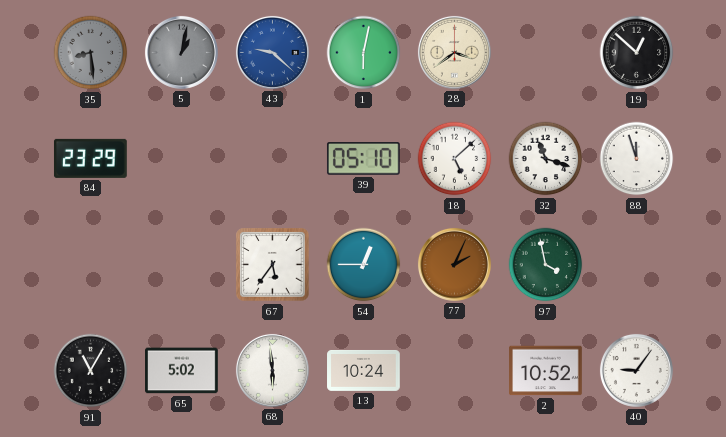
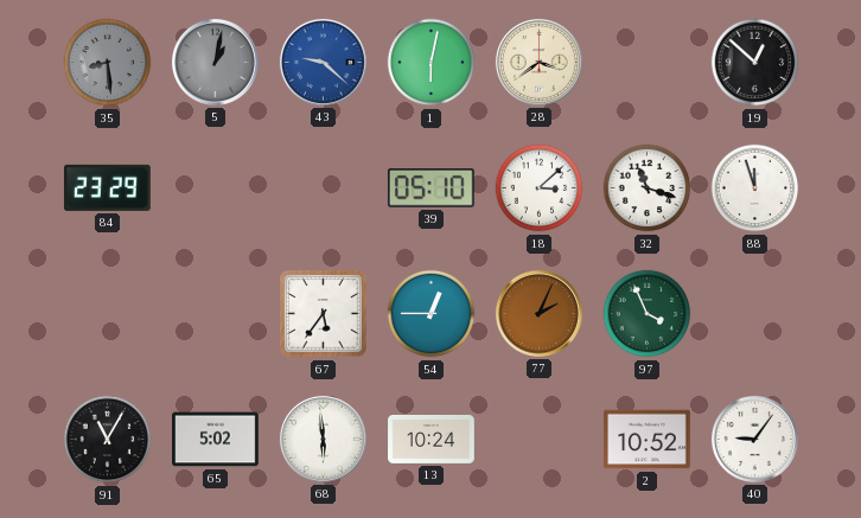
18: 5:08 -> 3:08
97: 3:58 -> 3:56
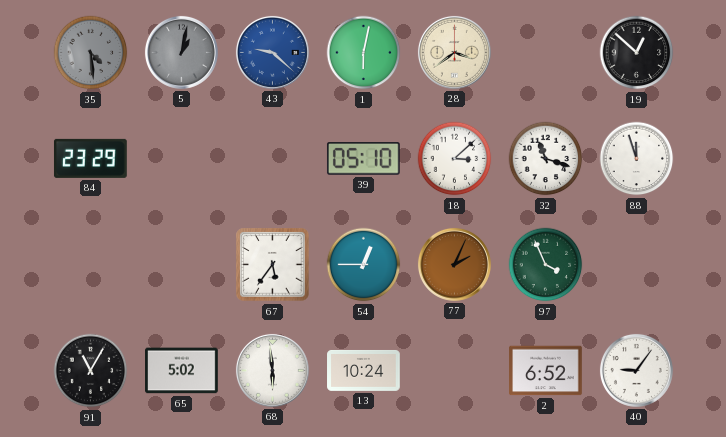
35: 8:29 -> 4:29
2: 10:52 -> 6:52
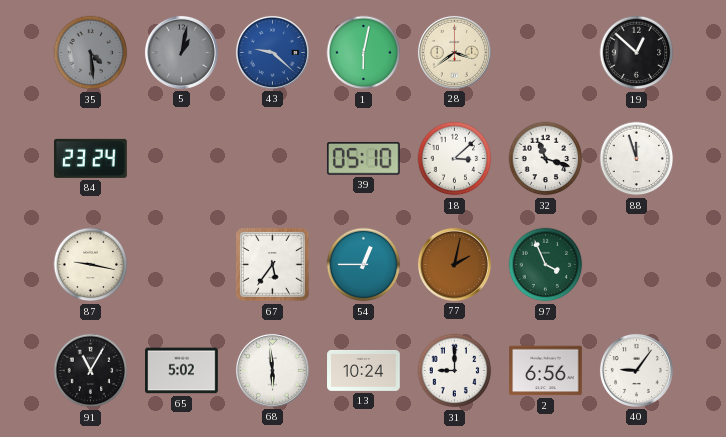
84: 23:29 -> 23:24
87: none -> 9:17
77: 2:04 -> 2:02
31: none -> 9:00
2: 6:52 -> 6:56
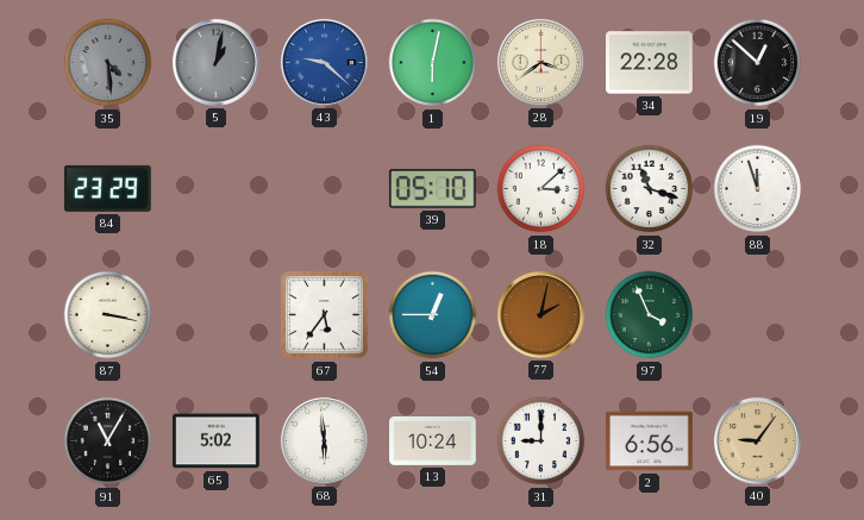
34: none -> 22:28
84: 23:24 -> 23:29
87: 9:17 -> 3:17
40 dial: white -> champagne
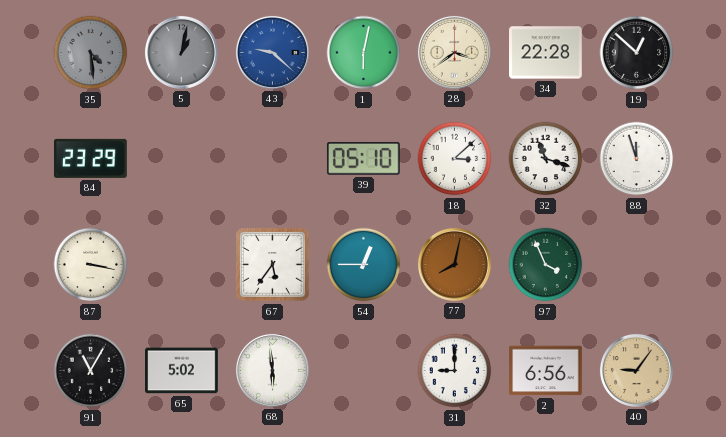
77: 2:02 -> 8:02
13: 10:24 -> none
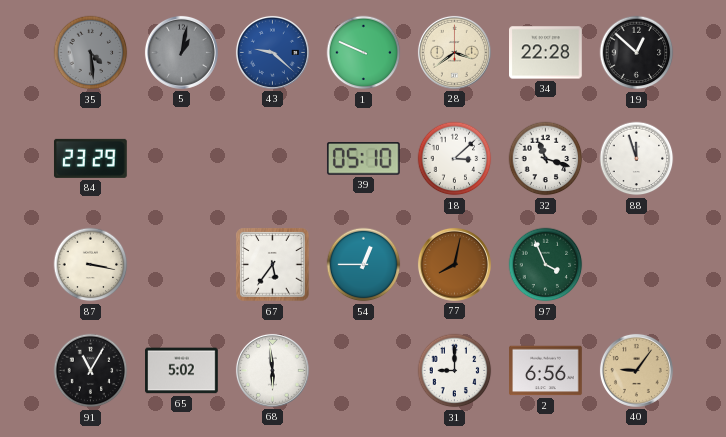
1: 6:02 -> 9:49
